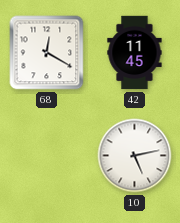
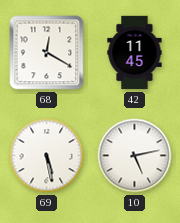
69: none -> 5:28
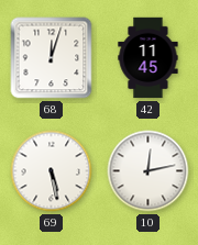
68: 12:20 -> 12:03
10: 5:13 -> 12:13
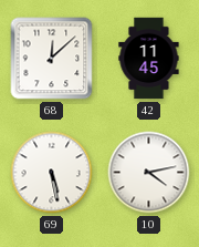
68: 12:03 -> 12:08
10: 12:13 -> 4:13
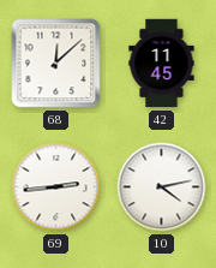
69: 5:28 -> 2:44
